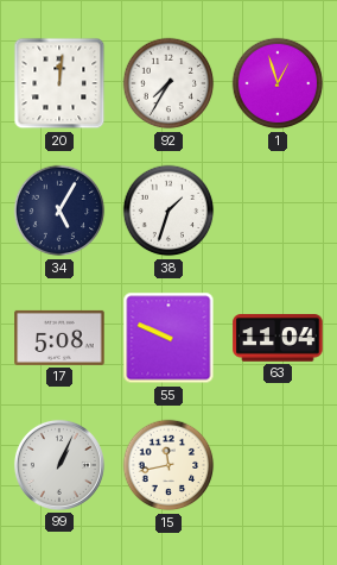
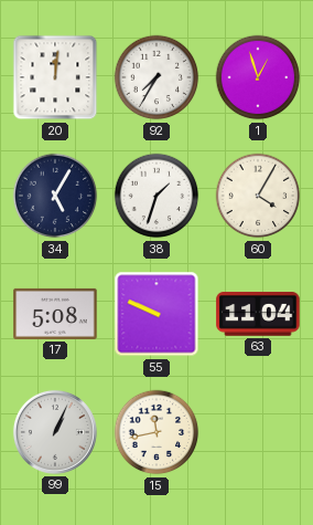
60: none -> 4:05
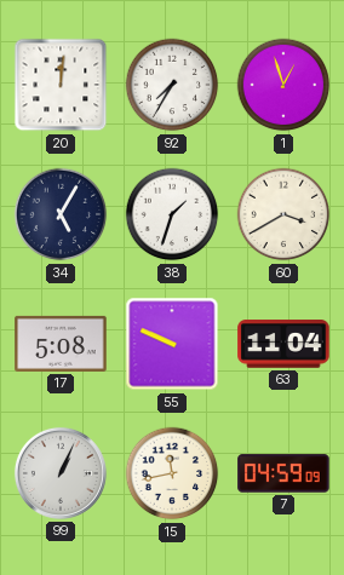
60: 4:05 -> 3:40
7: none -> 04:59
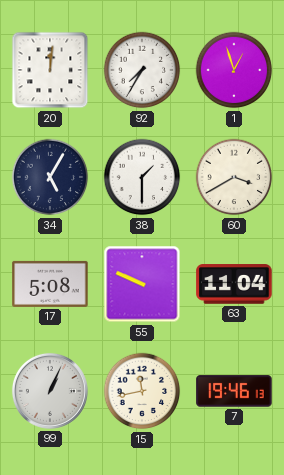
38: 1:33 -> 1:30
7: 04:59 -> 19:46
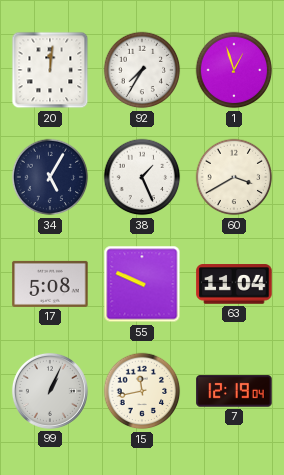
38: 1:30 -> 1:26
7: 19:46 -> 12:19
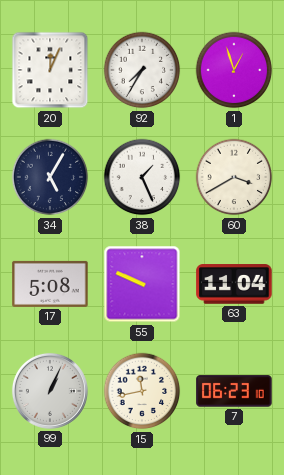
20: 12:01 -> 12:04
7: 12:19 -> 06:23
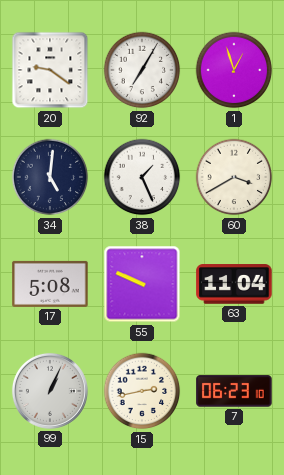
20: 12:04 -> 9:21
92: 7:35 -> 7:05
34: 5:05 -> 5:01
15: 11:43 -> 2:43
